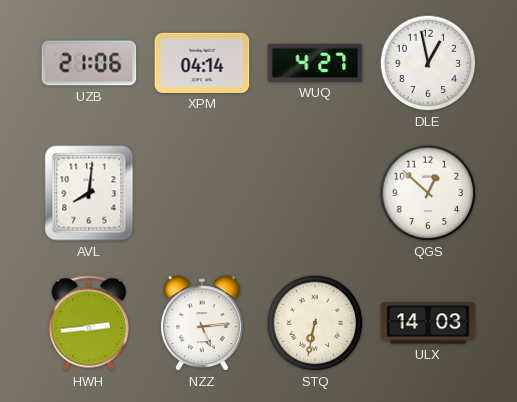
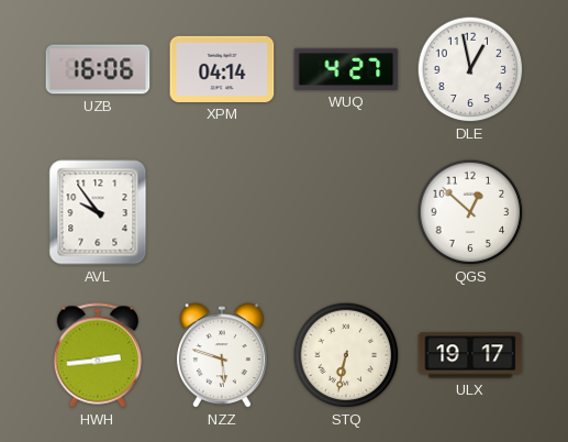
UZB: 21:06 -> 16:06
AVL: 8:01 -> 9:54
NZZ: 5:14 -> 5:48
ULX: 14:03 -> 19:17
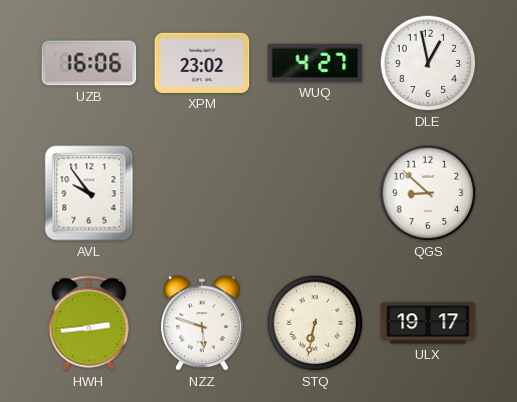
XPM: 04:14 -> 23:02
QGS: 12:52 -> 8:52
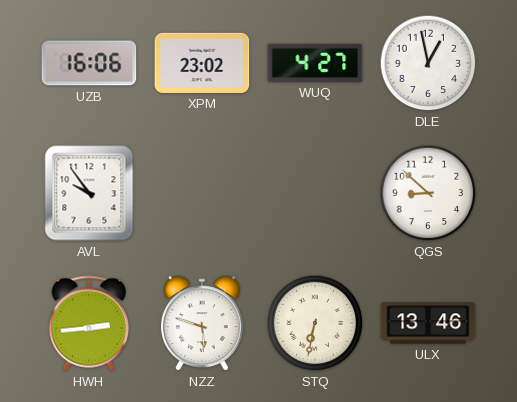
ULX: 19:17 -> 13:46
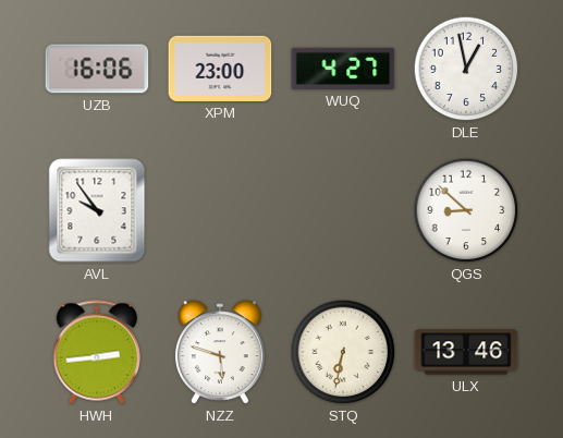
XPM: 23:02 -> 23:00
